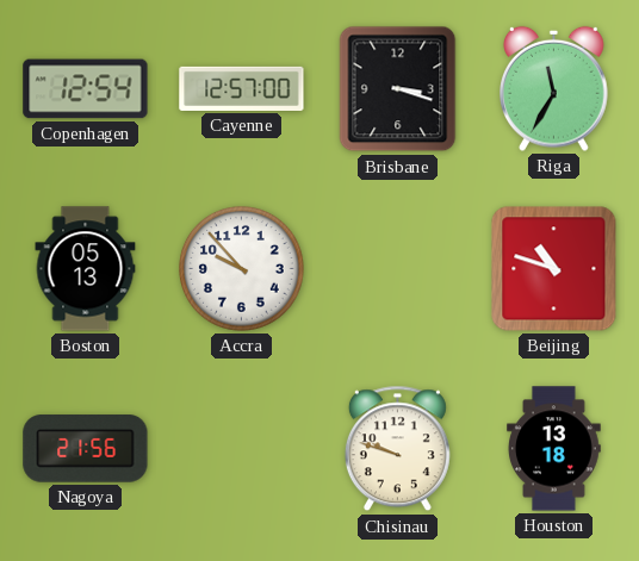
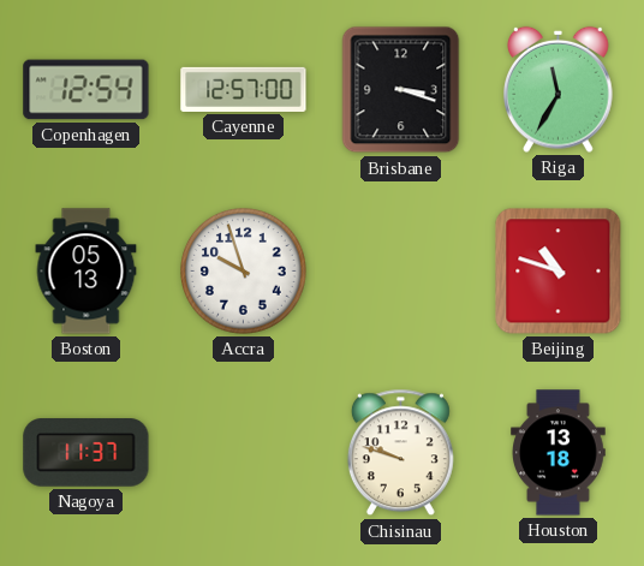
Accra: 9:53 -> 9:57
Nagoya: 21:56 -> 11:37
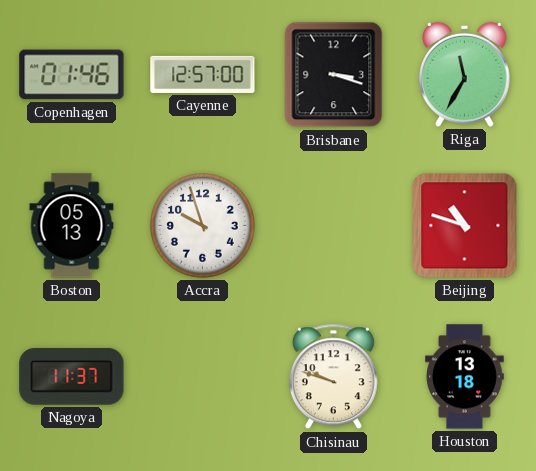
Copenhagen: 12:54 -> 01:46
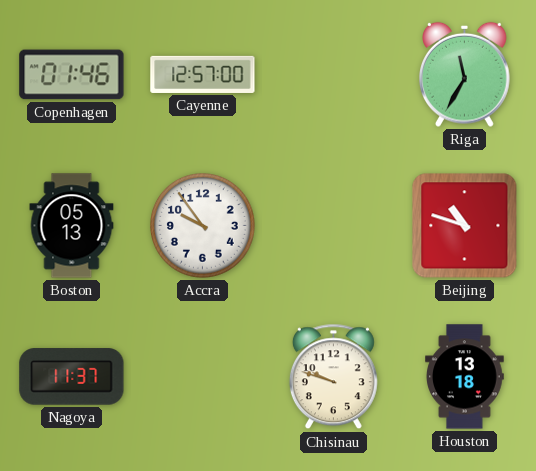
Brisbane: 3:18 -> none
Accra: 9:57 -> 9:54
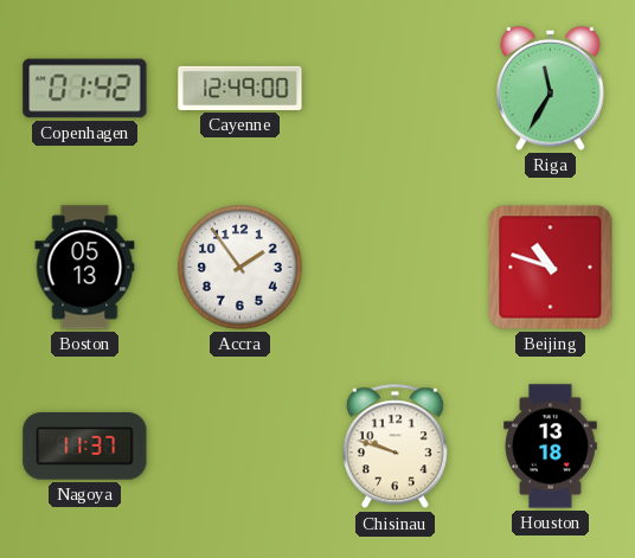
Copenhagen: 01:46 -> 01:42
Cayenne: 12:57 -> 12:49
Accra: 9:54 -> 1:54
